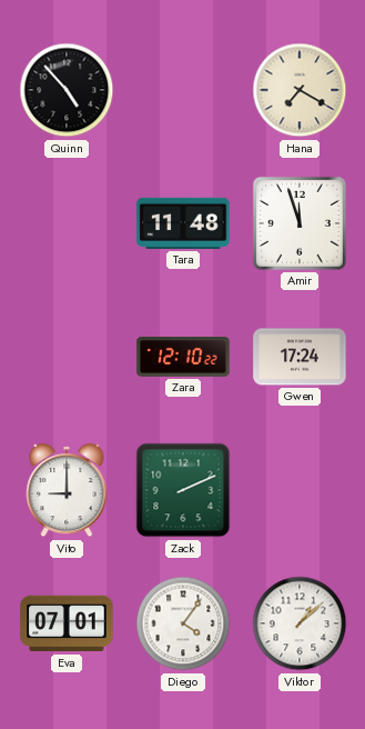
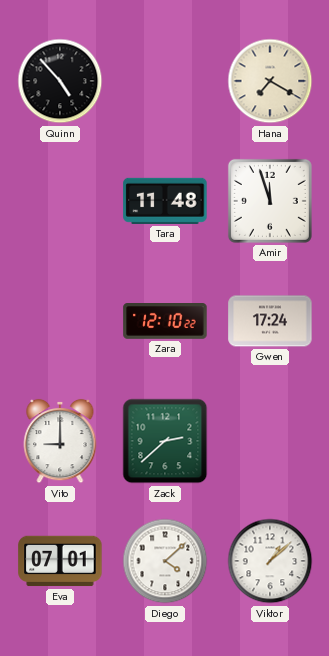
Zack: 2:11 -> 2:38
Diego: 4:06 -> 4:08
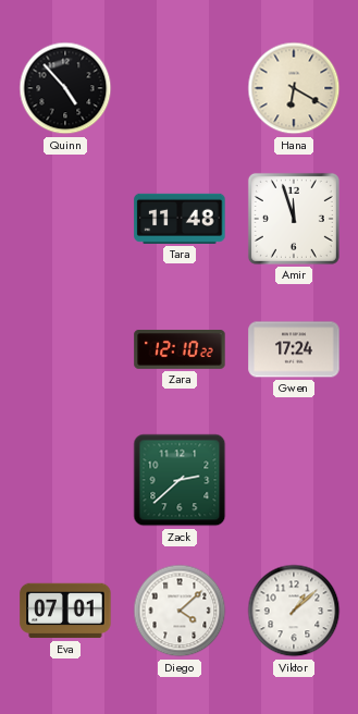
Hana: 7:20 -> 6:20
Vito: 9:00 -> none
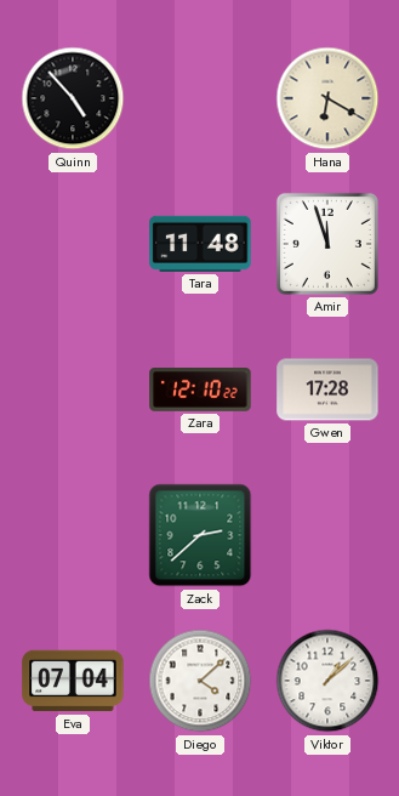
Gwen: 17:24 -> 17:28
Eva: 07:01 -> 07:04
